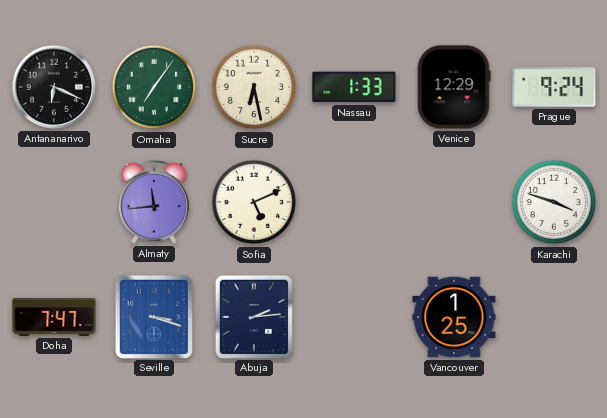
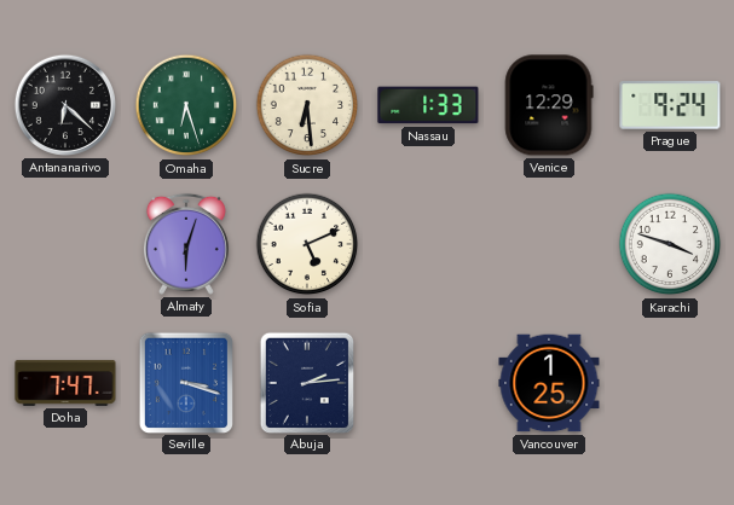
Antananarivo: 6:19 -> 6:22
Omaha: 7:06 -> 6:27
Sucre: 6:28 -> 6:29
Almaty: 11:44 -> 6:03
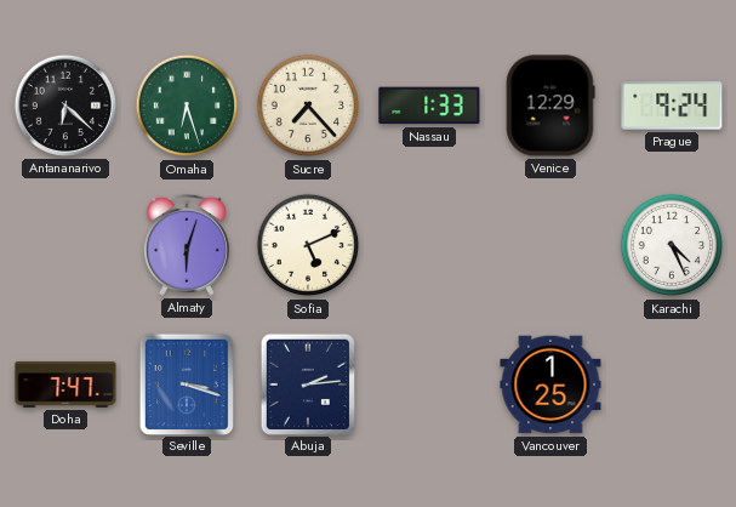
Sucre: 6:29 -> 7:23
Karachi: 3:48 -> 4:26
